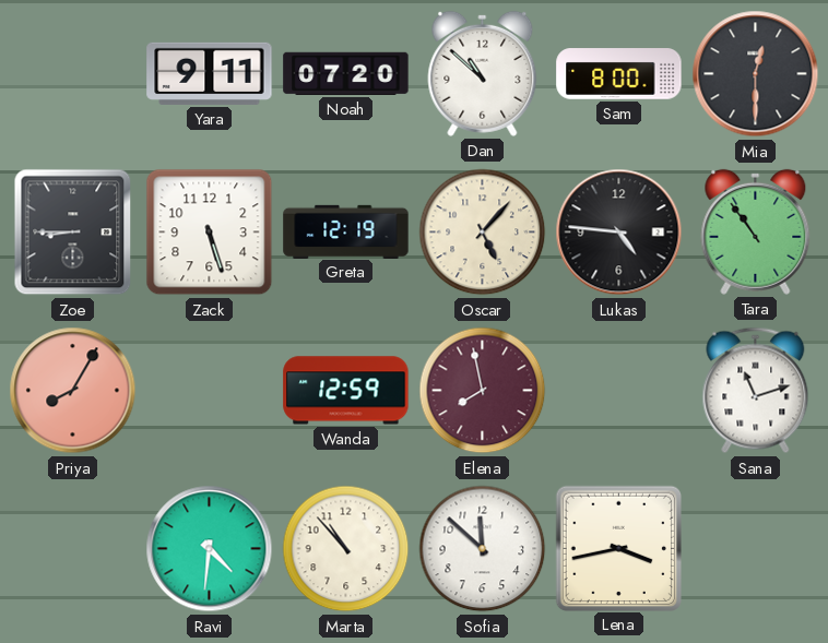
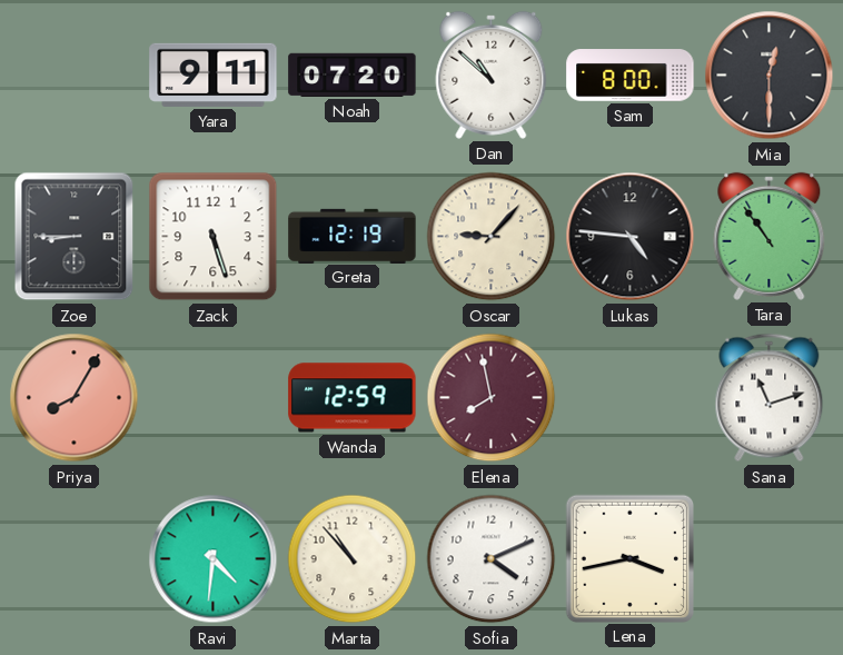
Oscar: 5:07 -> 9:07
Sofia: 11:52 -> 4:11
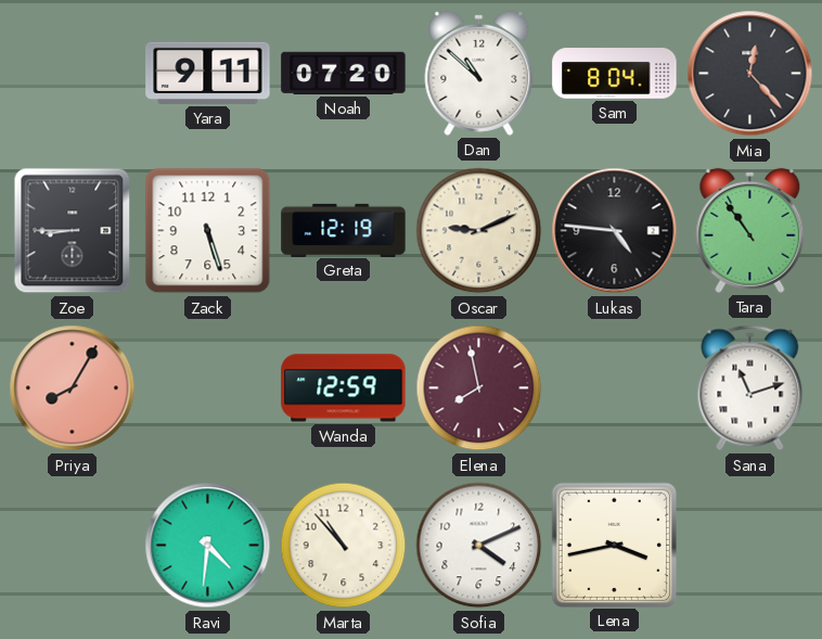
Sam: 8:00 -> 8:04
Mia: 12:30 -> 12:23
Oscar: 9:07 -> 9:11
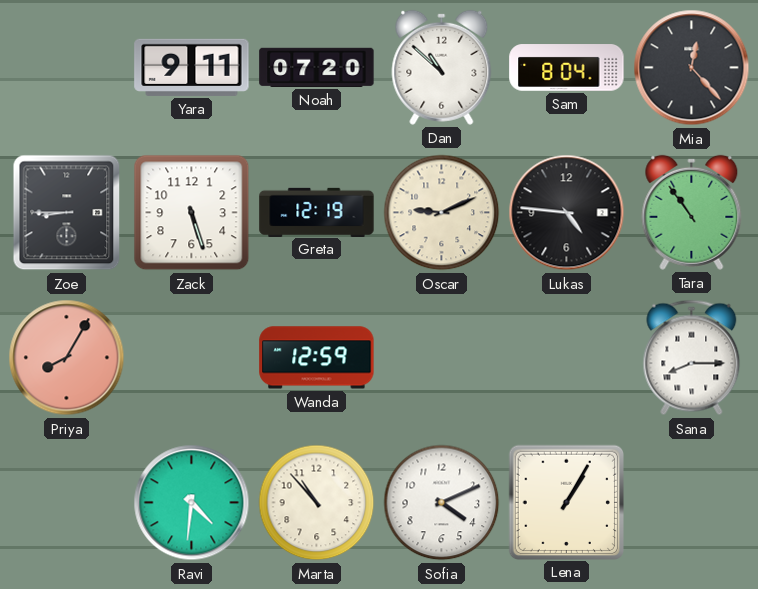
Elena: 7:58 -> none
Sana: 11:12 -> 8:15
Lena: 3:43 -> 1:05
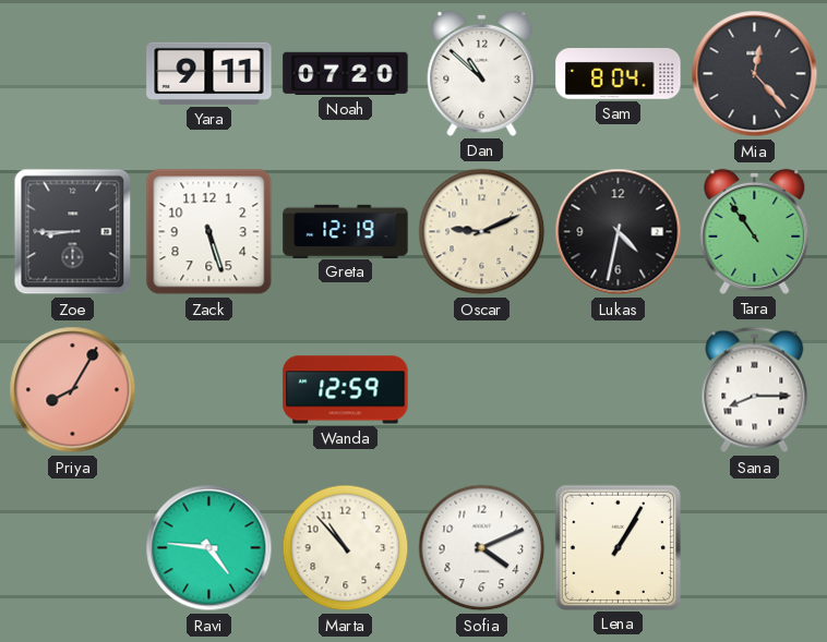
Lukas: 4:46 -> 4:32
Ravi: 4:31 -> 4:46
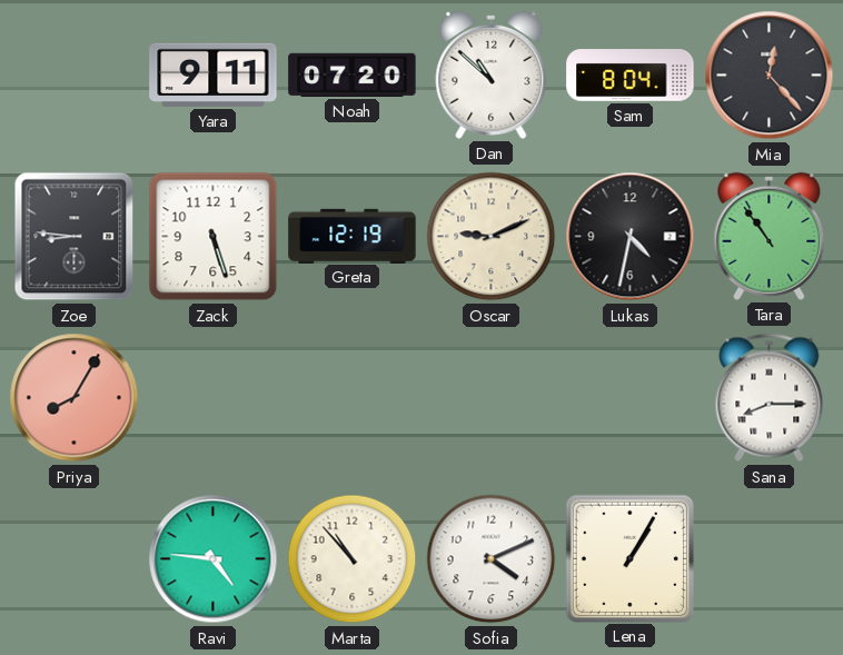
Zoe: 8:45 -> 8:46
Wanda: 12:59 -> none
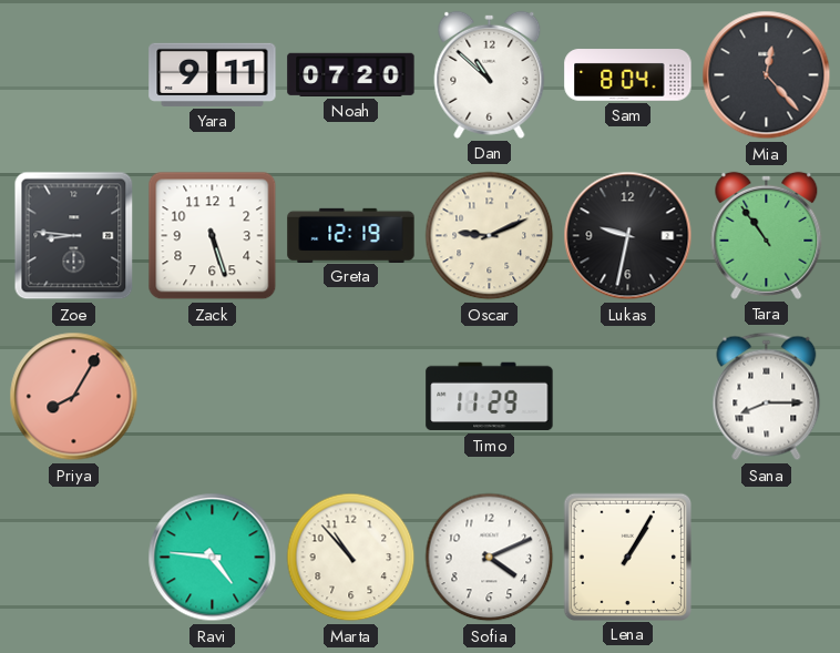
Lukas: 4:32 -> 9:32
Timo: none -> 11:29
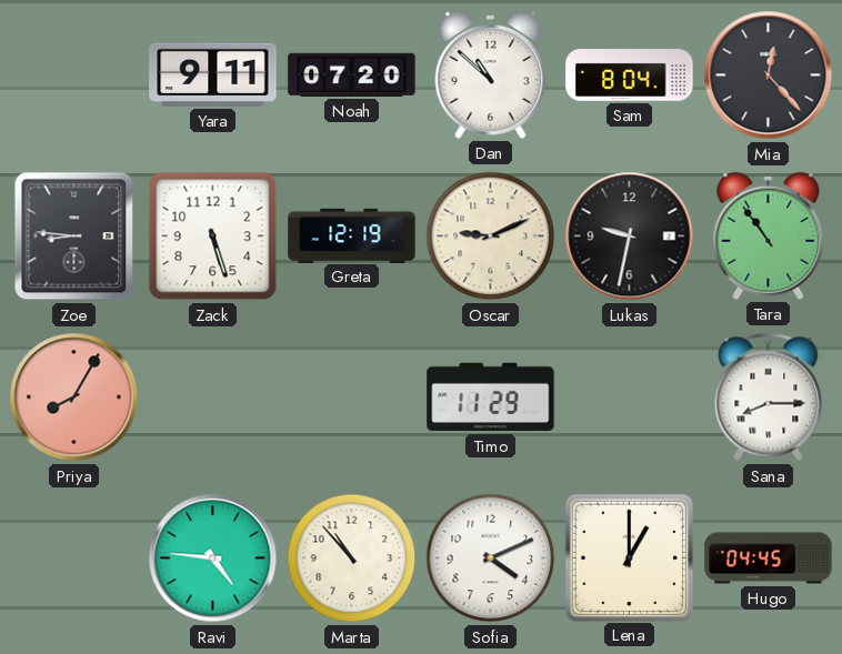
Lena: 1:05 -> 1:00
Hugo: none -> 04:45
